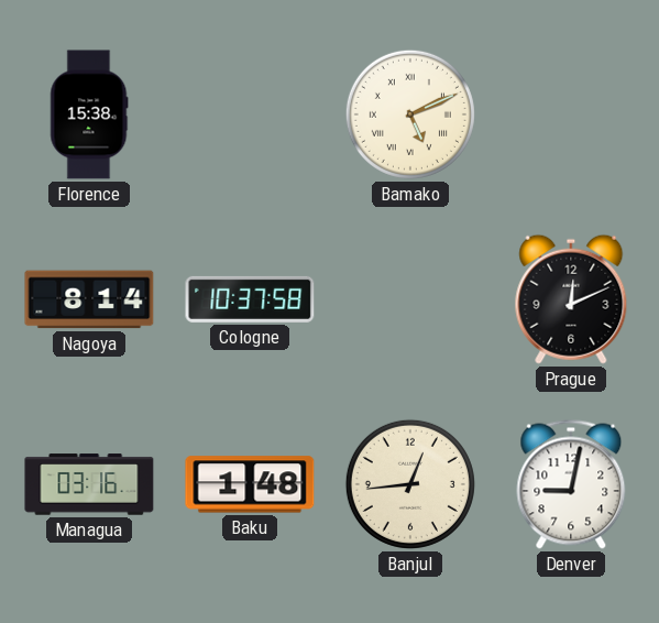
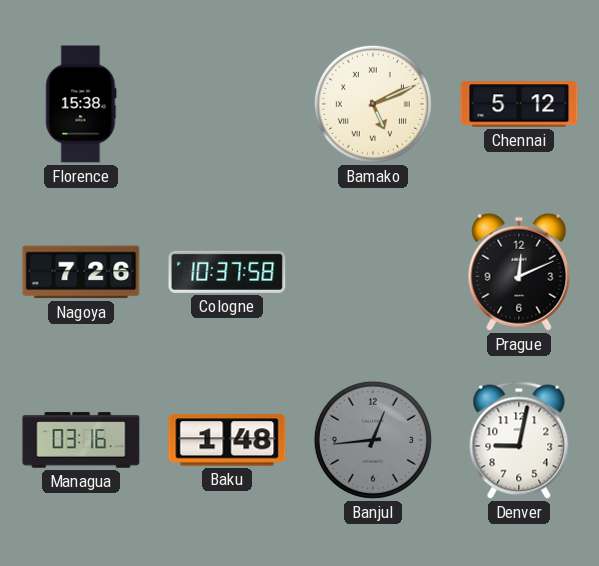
Chennai: none -> 5:12
Nagoya: 8:14 -> 7:26
Banjul dial: cream -> grey
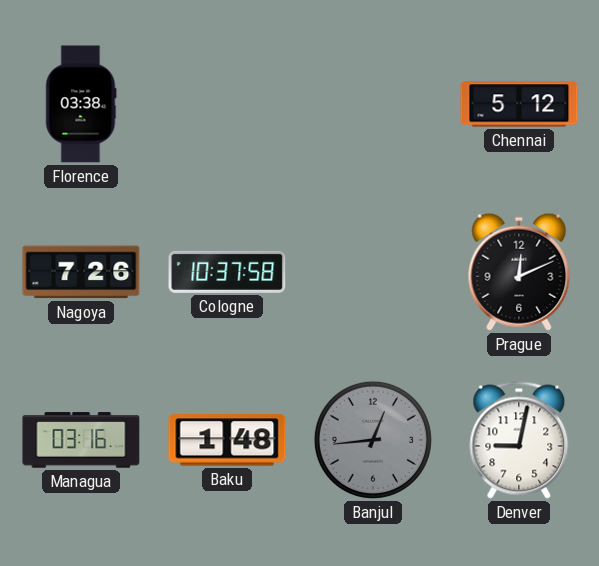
Florence: 15:38 -> 03:38
Bamako: 5:11 -> none
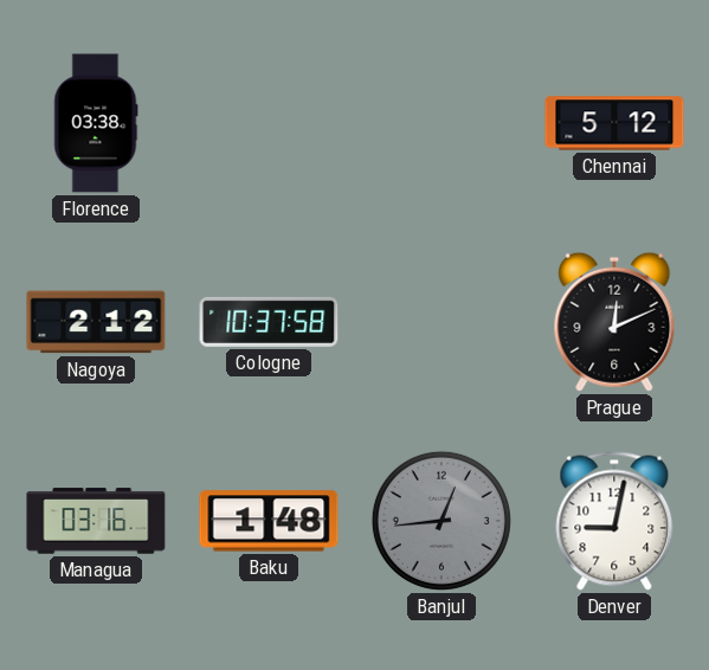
Nagoya: 7:26 -> 2:12
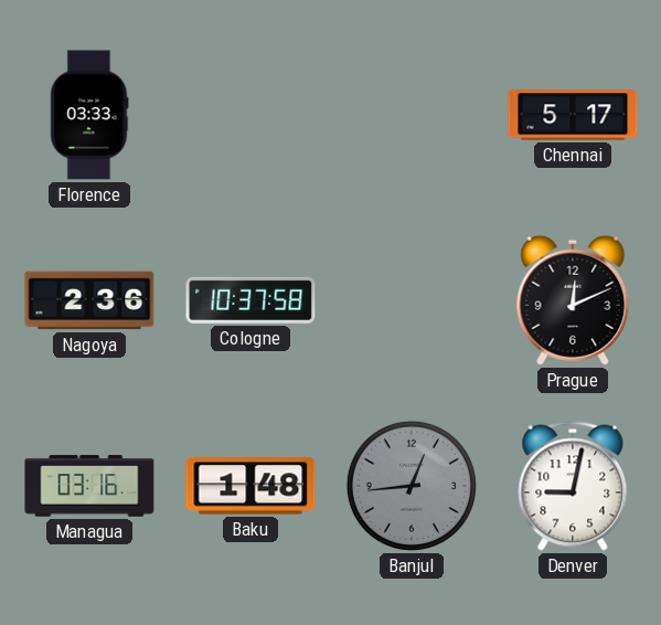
Florence: 03:38 -> 03:33
Chennai: 5:12 -> 5:17
Nagoya: 2:12 -> 2:36
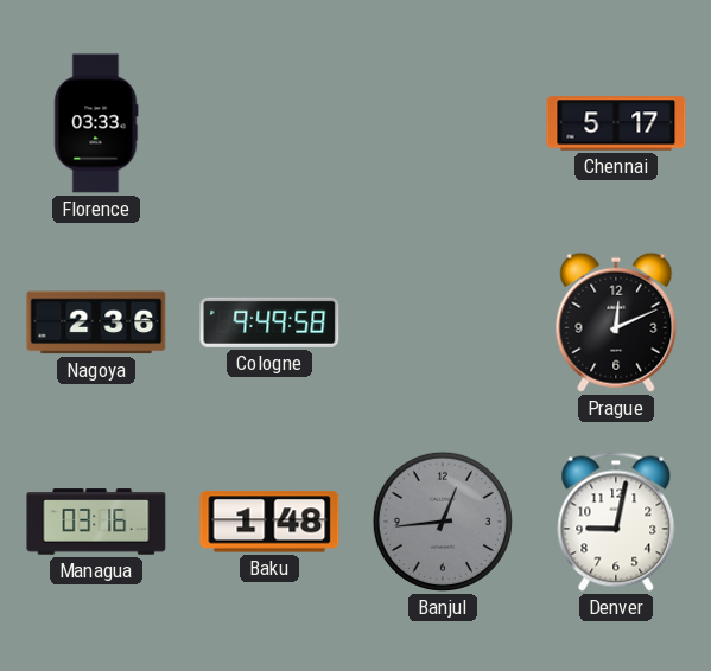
Cologne: 10:37 -> 9:49
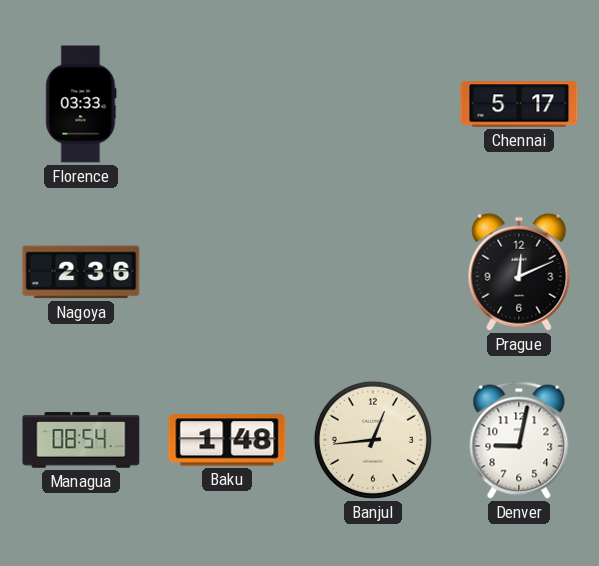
Cologne: 9:49 -> none
Managua: 03:16 -> 08:54
Banjul dial: grey -> cream
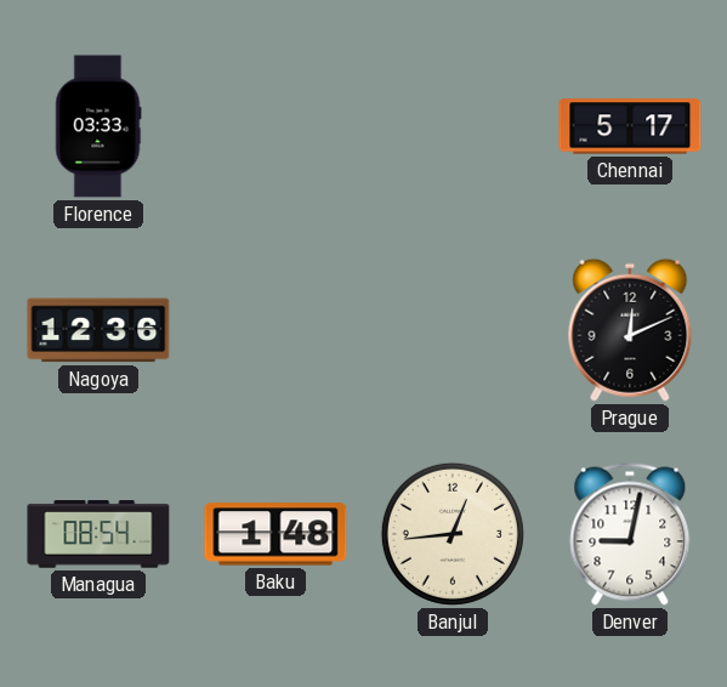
Nagoya: 2:36 -> 12:36
